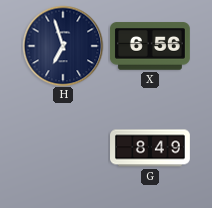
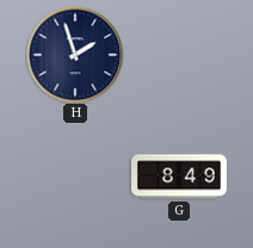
H: 6:57 -> 1:57
X: 6:56 -> none
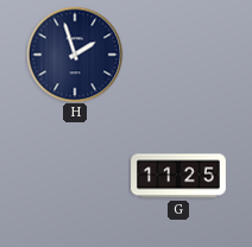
G: 8:49 -> 11:25
